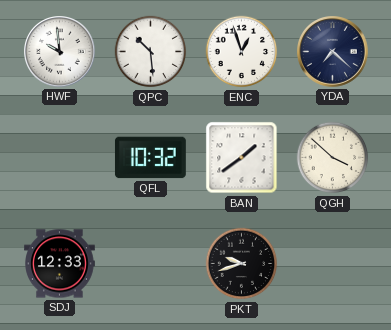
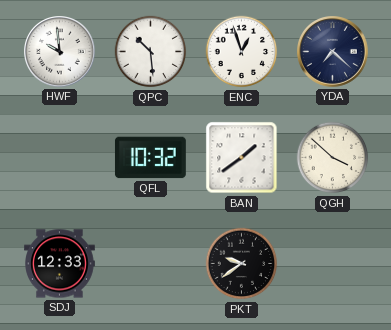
PKT: 9:42 -> 9:39
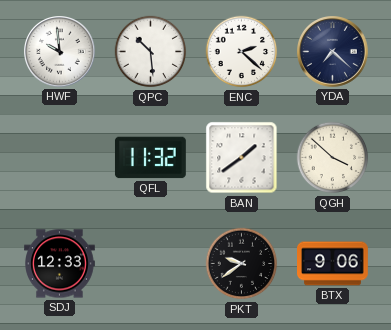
ENC: 12:57 -> 2:22
QFL: 10:32 -> 11:32
BTX: none -> 9:06
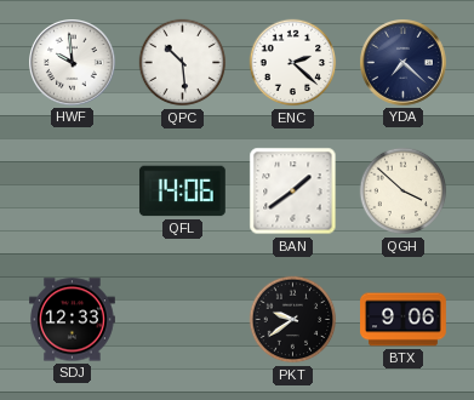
QFL: 11:32 -> 14:06
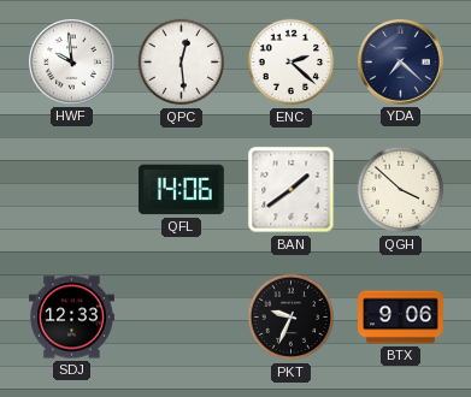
QPC: 10:29 -> 12:29
PKT: 9:39 -> 9:34
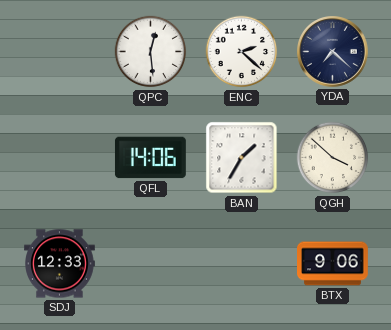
HWF: 9:59 -> none
BAN: 1:39 -> 1:35
PKT: 9:34 -> none
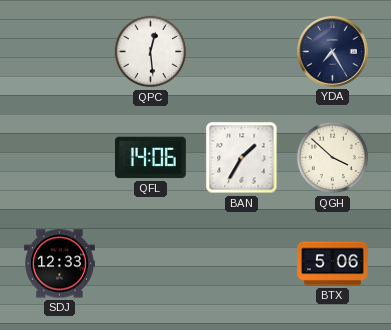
ENC: 2:22 -> none
YDA: 7:22 -> 7:25
BTX: 9:06 -> 5:06
